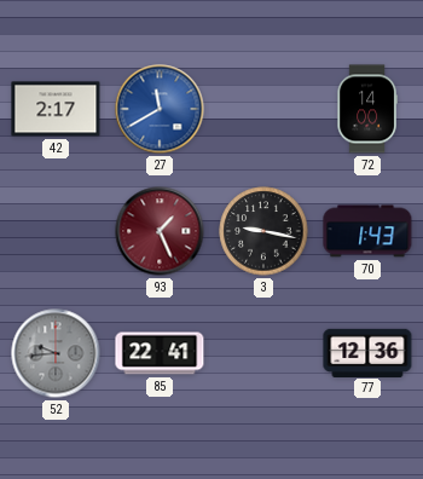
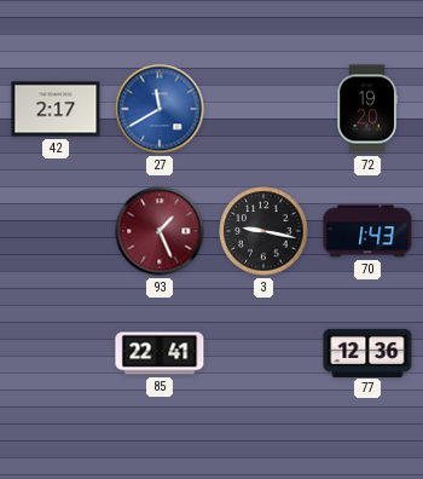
72: 14:00 -> 19:20
52: 9:44 -> none
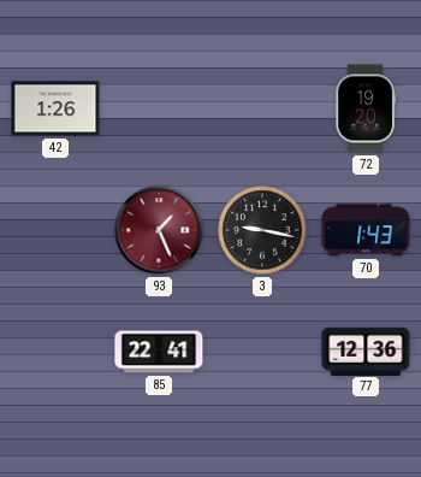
42: 2:17 -> 1:26
27: 11:40 -> none
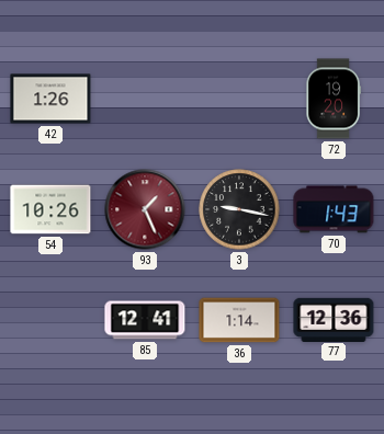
54: none -> 10:26
85: 22:41 -> 12:41
36: none -> 1:14
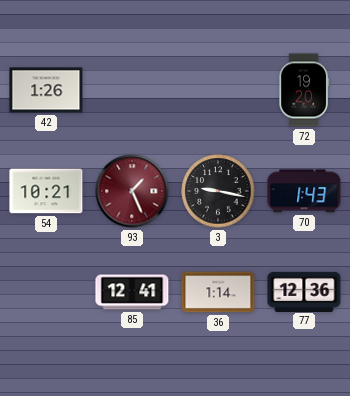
54: 10:26 -> 10:21
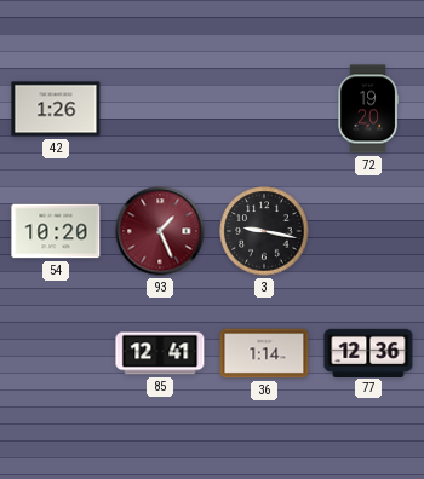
54: 10:21 -> 10:20
70: 1:43 -> none
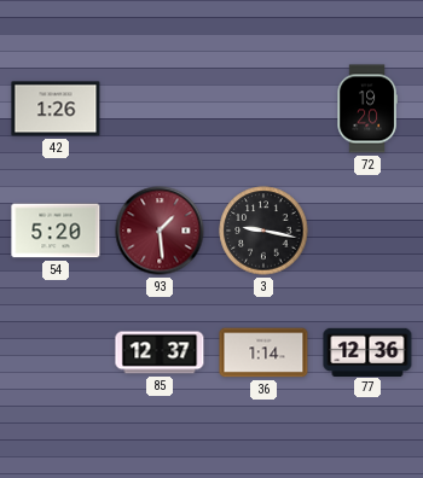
54: 10:20 -> 5:20
93: 1:26 -> 1:29
85: 12:41 -> 12:37
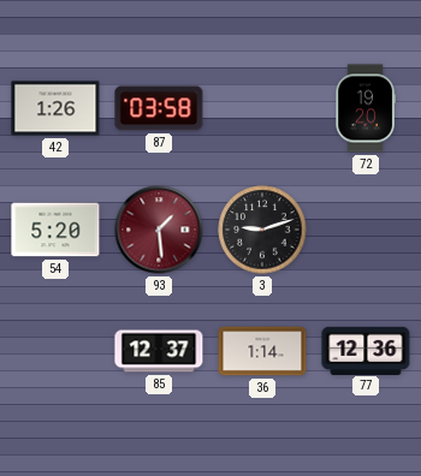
87: none -> 03:58
3: 9:17 -> 9:12
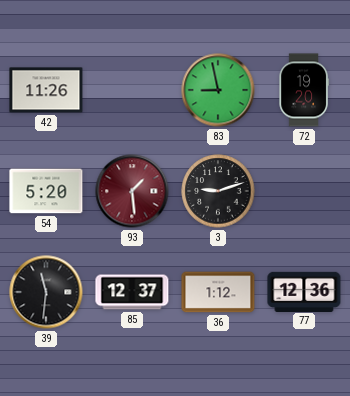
42: 1:26 -> 11:26
87: 03:58 -> none
83: none -> 8:58
39: none -> 11:31
36: 1:14 -> 1:12
